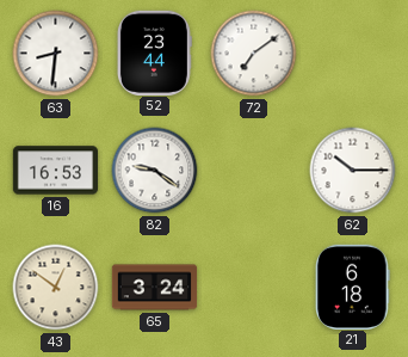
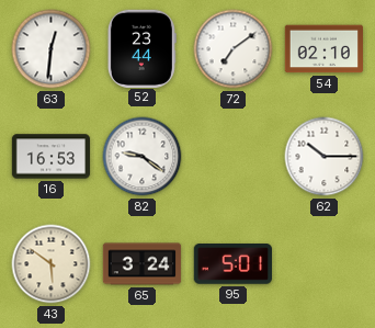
63: 8:31 -> 12:31
54: none -> 02:10
43: 12:51 -> 5:51
95: none -> 5:01
21: 6:18 -> none
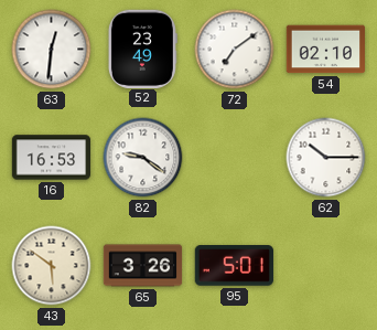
52: 23:44 -> 23:49
65: 3:24 -> 3:26
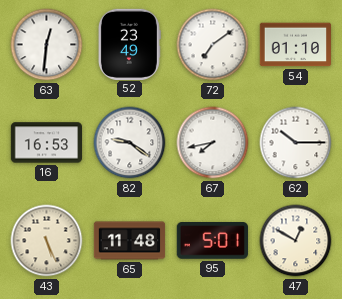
54: 02:10 -> 01:10
67: none -> 7:43
43: 5:51 -> 5:26
65: 3:26 -> 11:48
47: none -> 12:50
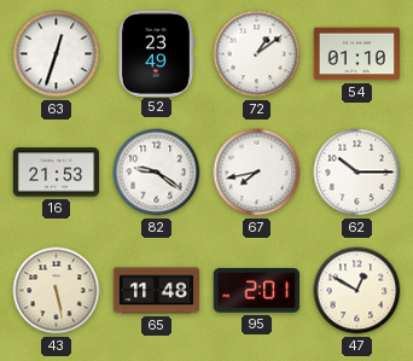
63: 12:31 -> 12:33
72: 7:09 -> 1:09
16: 16:53 -> 21:53
43: 5:26 -> 5:28
95: 5:01 -> 2:01
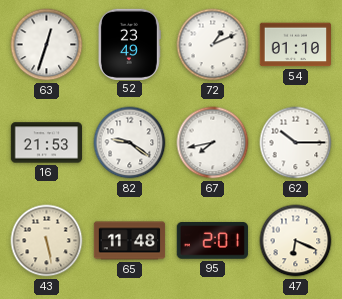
72: 1:09 -> 1:11
47: 12:50 -> 6:19
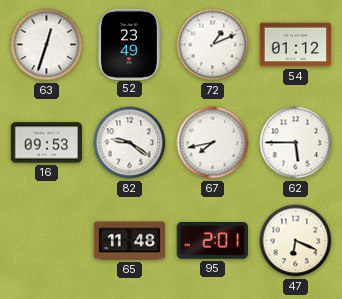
54: 01:10 -> 01:12
16: 21:53 -> 09:53
62: 10:15 -> 5:45
43: 5:28 -> none
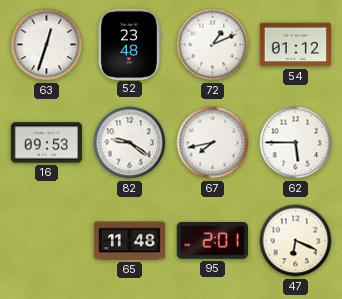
52: 23:49 -> 23:48
